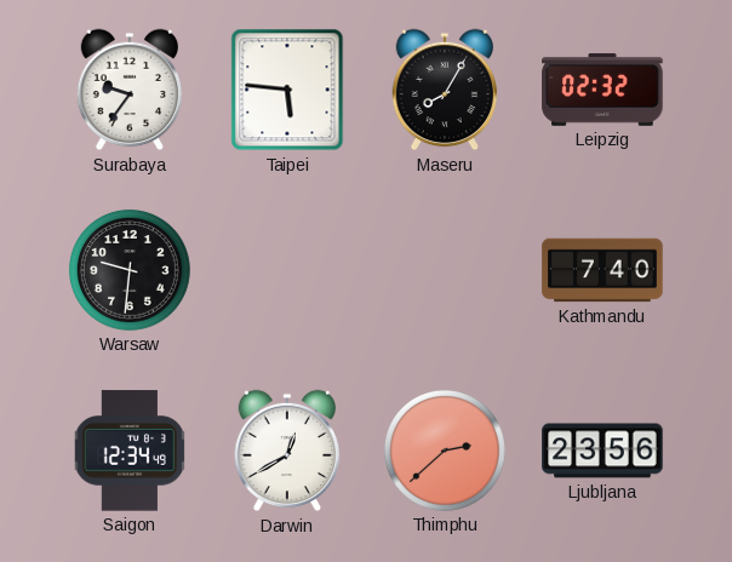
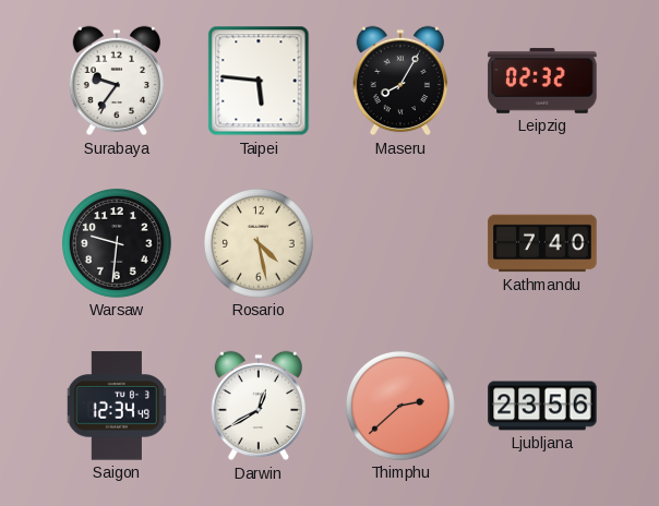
Rosario: none -> 4:28
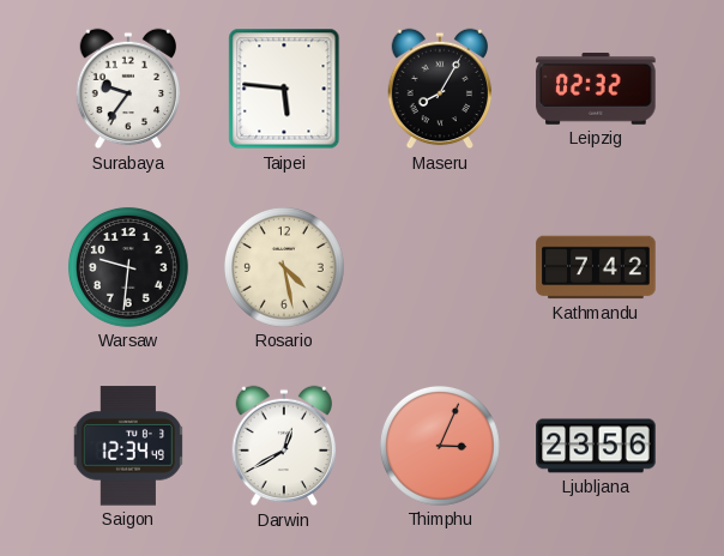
Kathmandu: 7:40 -> 7:42
Thimphu: 2:38 -> 3:04
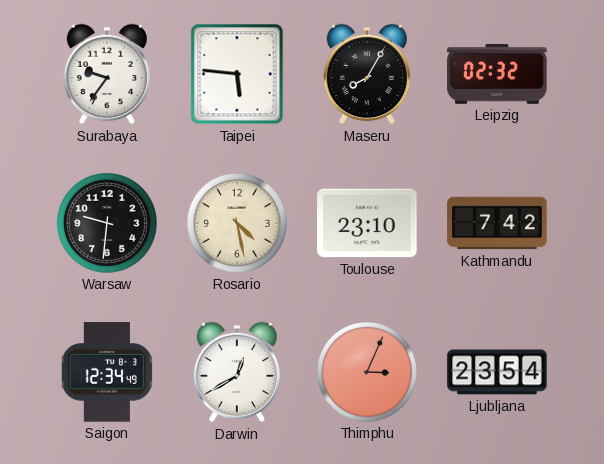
Toulouse: none -> 23:10
Ljubljana: 23:56 -> 23:54
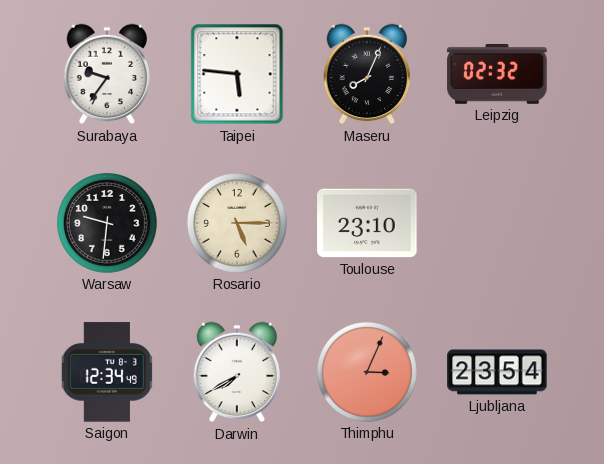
Maseru: 8:05 -> 8:04
Rosario: 4:28 -> 5:15
Kathmandu: 7:42 -> none
Darwin: 12:40 -> 7:40
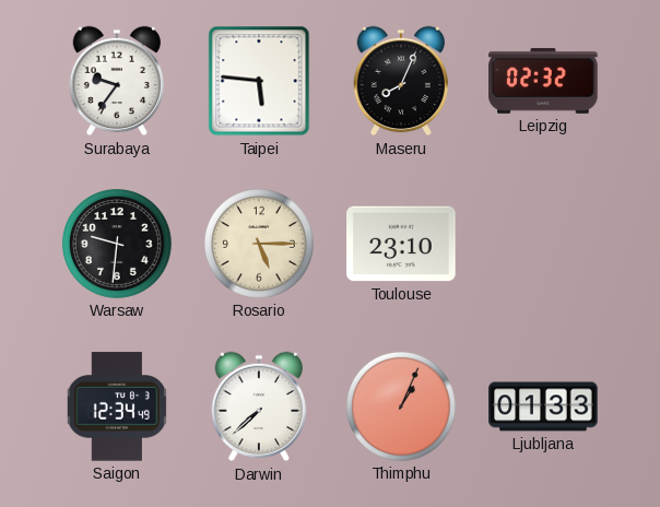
Darwin: 7:40 -> 7:38
Thimphu: 3:04 -> 1:04
Ljubljana: 23:54 -> 01:33
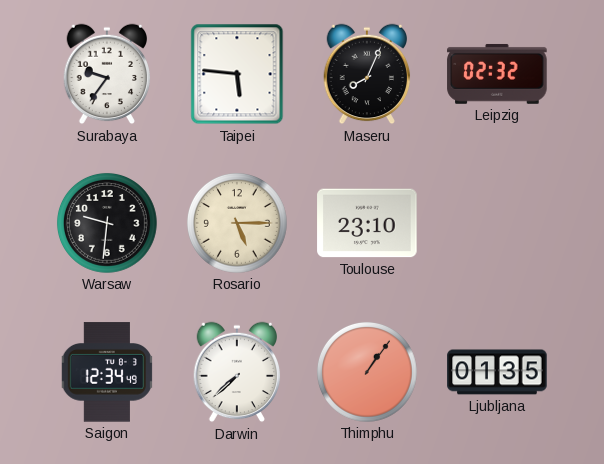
Thimphu: 1:04 -> 1:06
Ljubljana: 01:33 -> 01:35
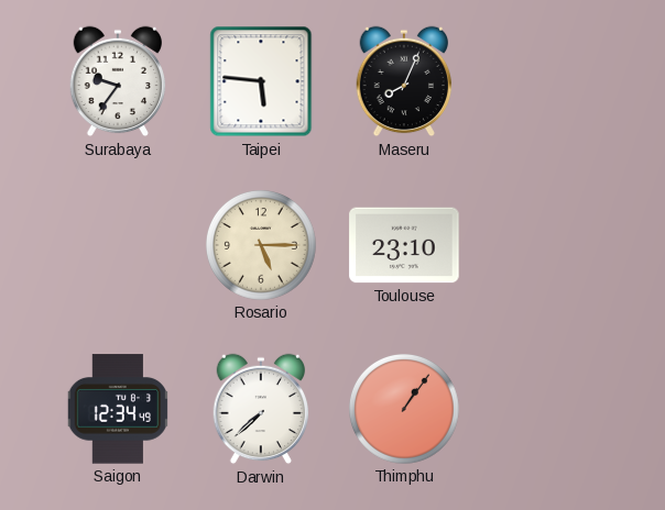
Leipzig: 02:32 -> none
Warsaw: 9:31 -> none
Ljubljana: 01:35 -> none
